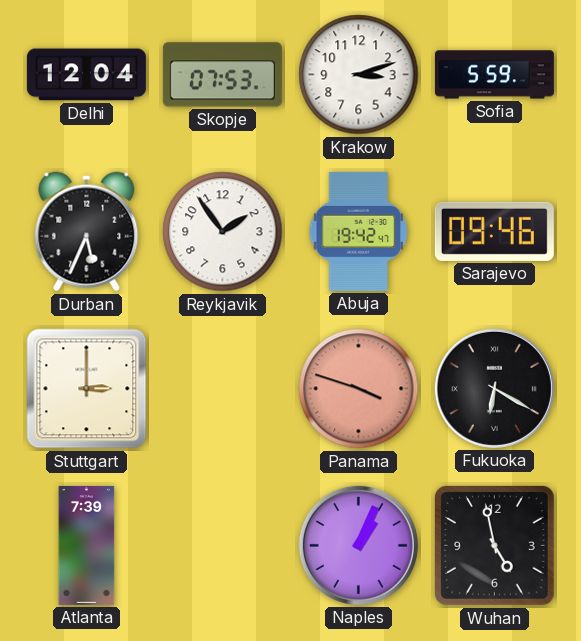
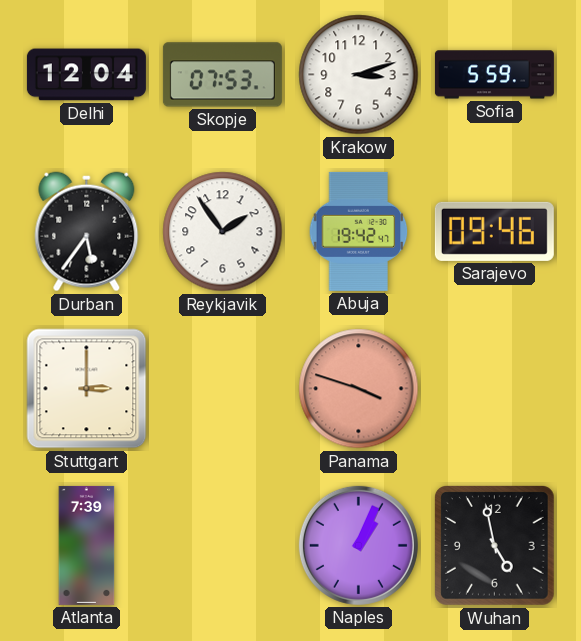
Durban: 5:34 -> 5:36
Fukuoka: 6:20 -> none
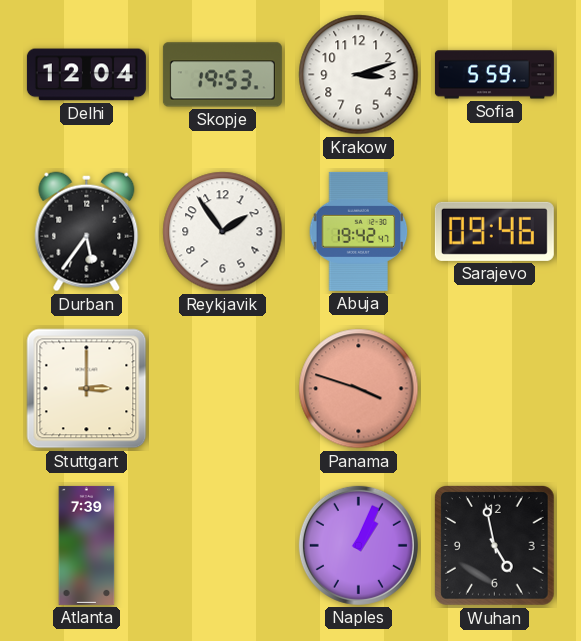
Skopje: 07:53 -> 19:53
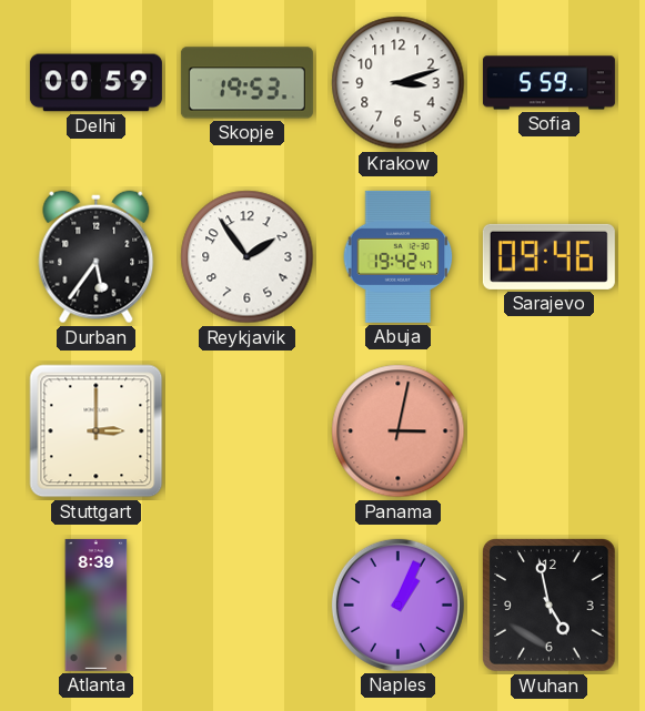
Delhi: 12:04 -> 00:59
Panama: 3:48 -> 3:02
Atlanta: 7:39 -> 8:39
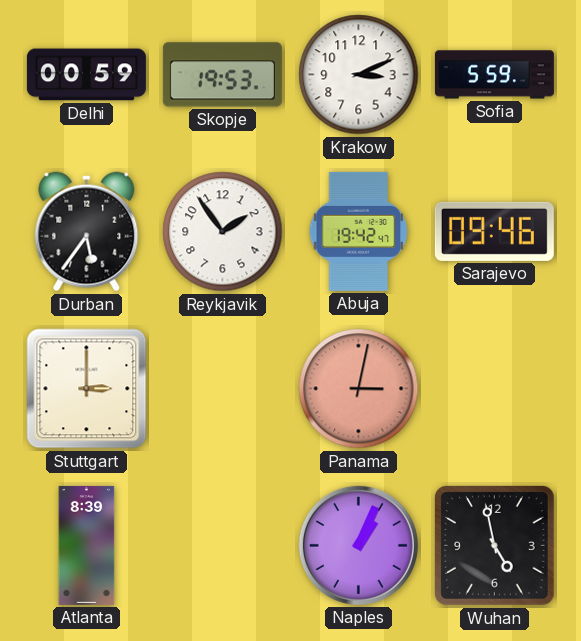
Krakow: 3:12 -> 3:11
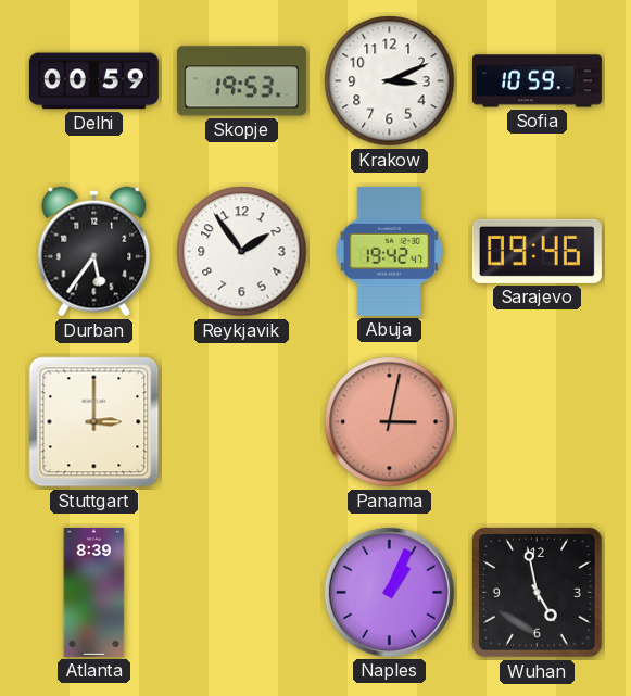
Sofia: 5:59 -> 10:59
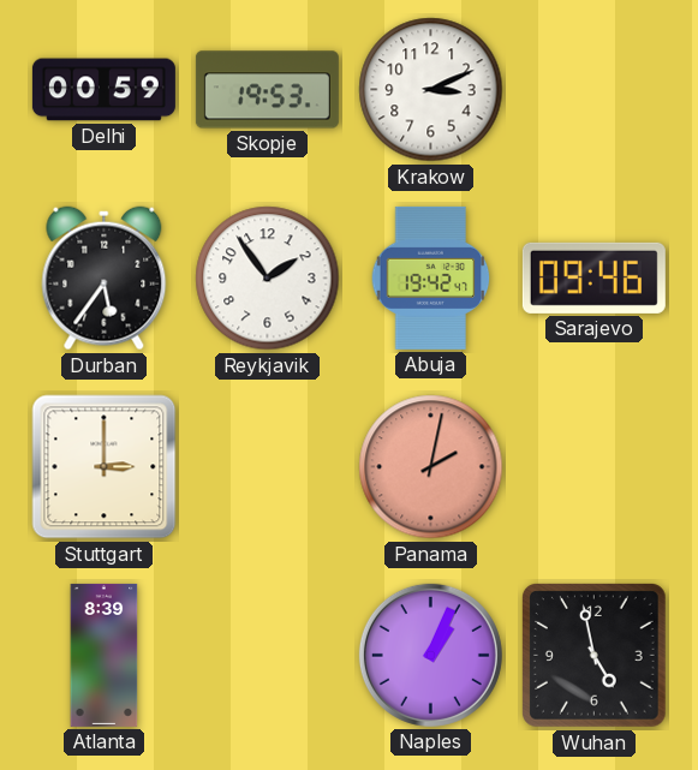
Sofia: 10:59 -> none
Panama: 3:02 -> 2:02
